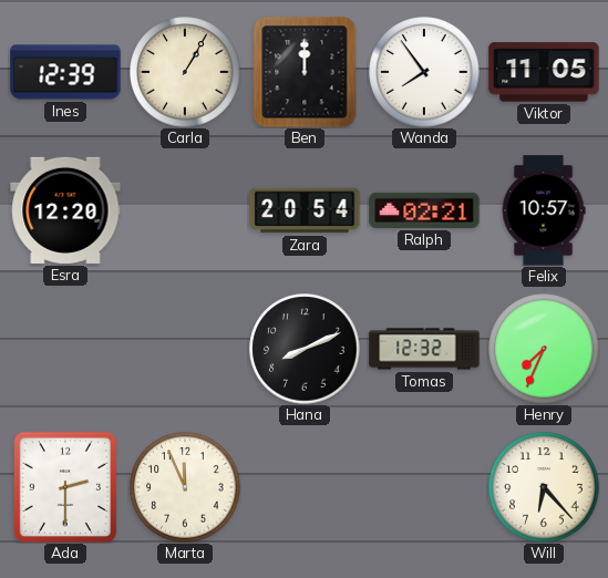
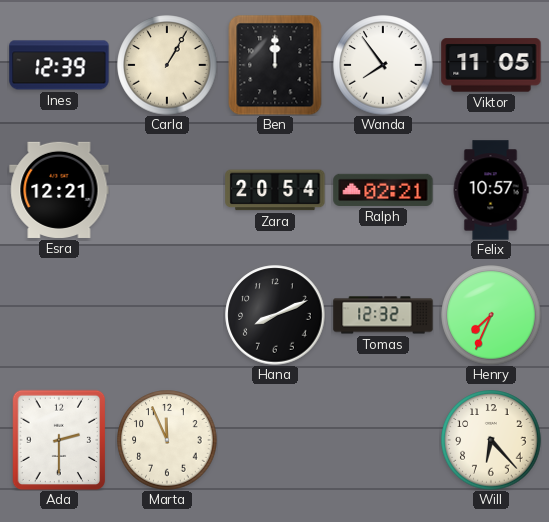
Esra: 12:20 -> 12:21
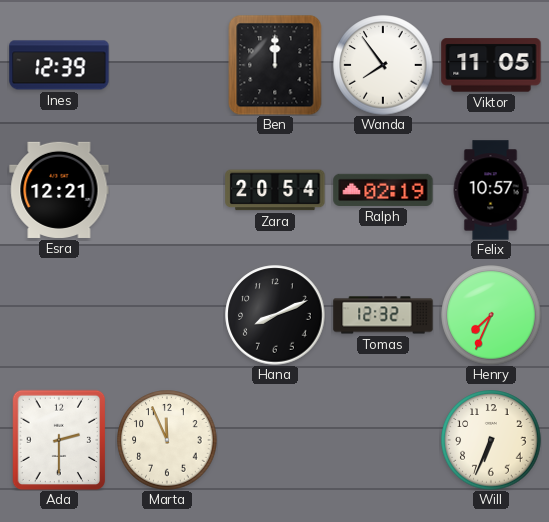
Carla: 1:05 -> none
Ralph: 02:21 -> 02:19
Will: 6:23 -> 6:34
